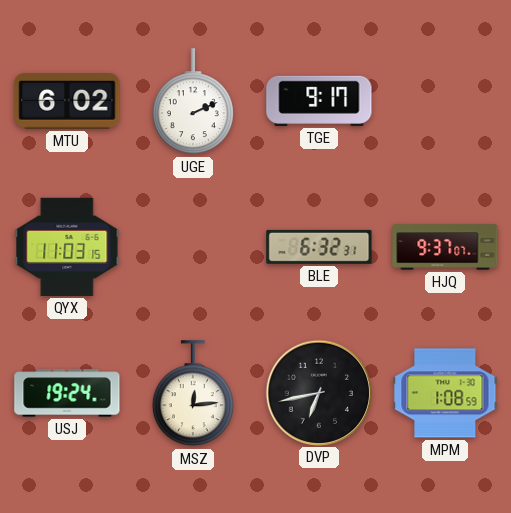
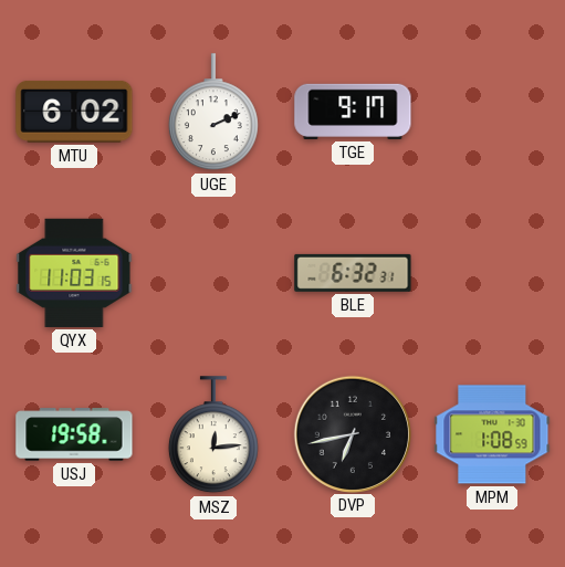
HJQ: 9:37 -> none
USJ: 19:24 -> 19:58
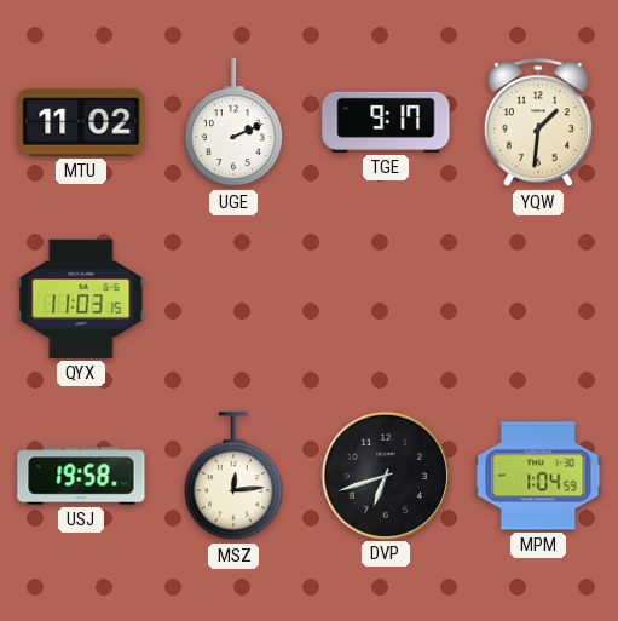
MTU: 6:02 -> 11:02
YQW: none -> 1:31
BLE: 6:32 -> none
DVP: 6:43 -> 6:42
MPM: 1:08 -> 1:04
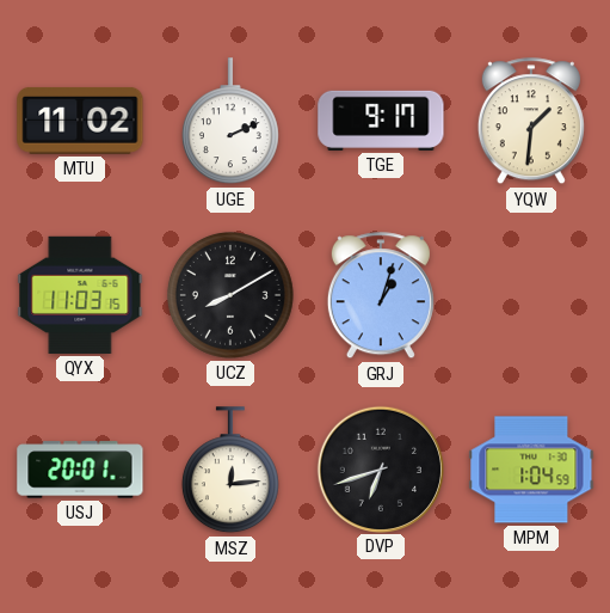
UCZ: none -> 8:10
GRJ: none -> 1:03
USJ: 19:58 -> 20:01
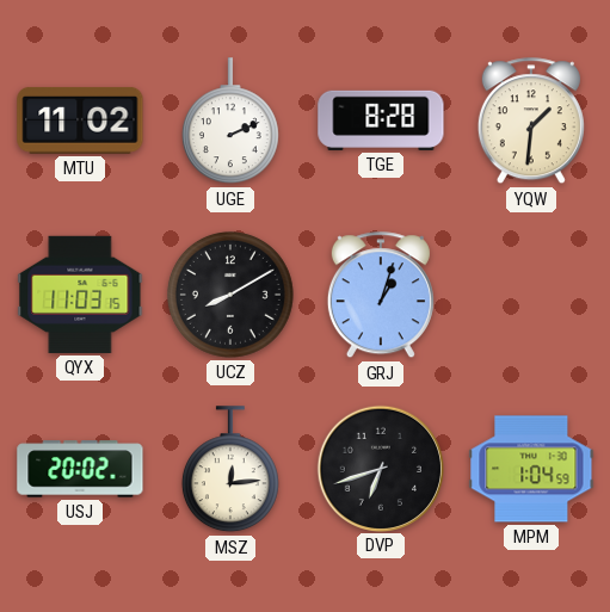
TGE: 9:17 -> 8:28
USJ: 20:01 -> 20:02
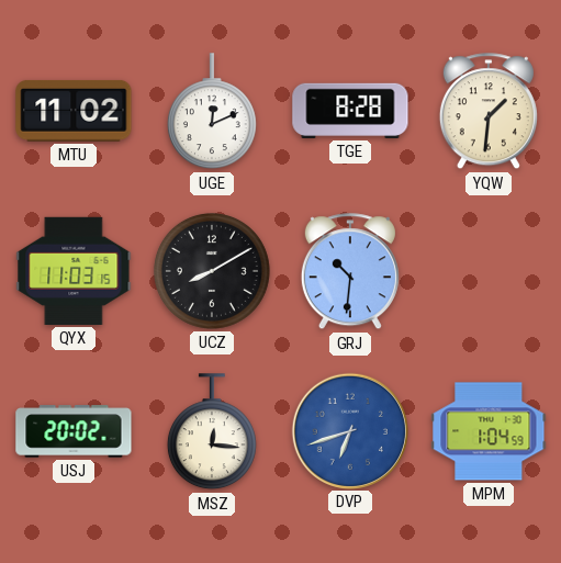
UGE: 2:11 -> 12:11
GRJ: 1:03 -> 10:31
MSZ: 12:14 -> 12:16
DVP dial: black -> blue
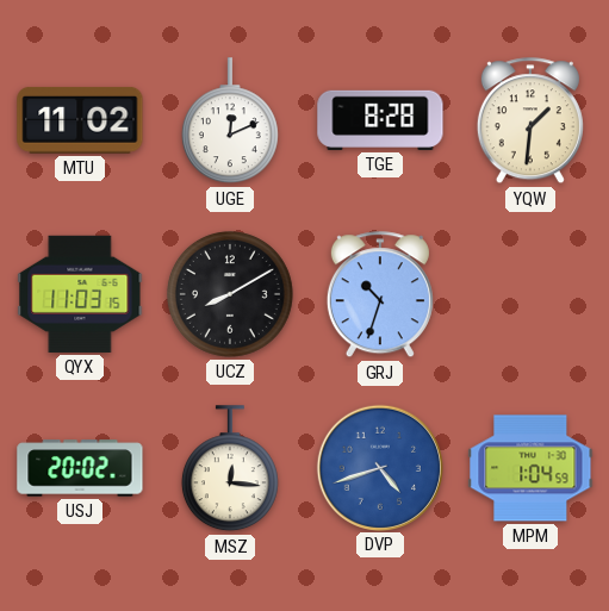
GRJ: 10:31 -> 10:33
DVP: 6:42 -> 4:42
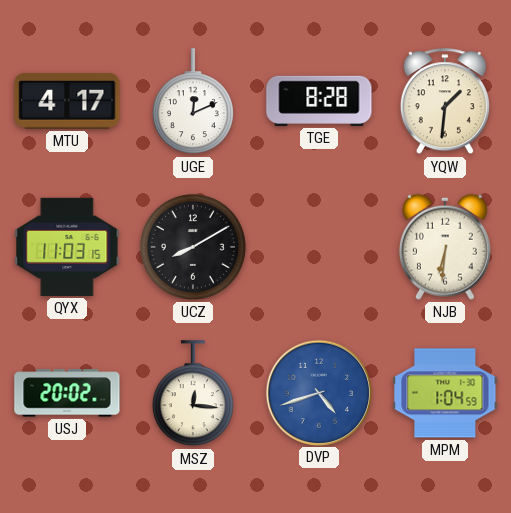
MTU: 11:02 -> 4:17
GRJ: 10:33 -> none
NJB: none -> 6:31
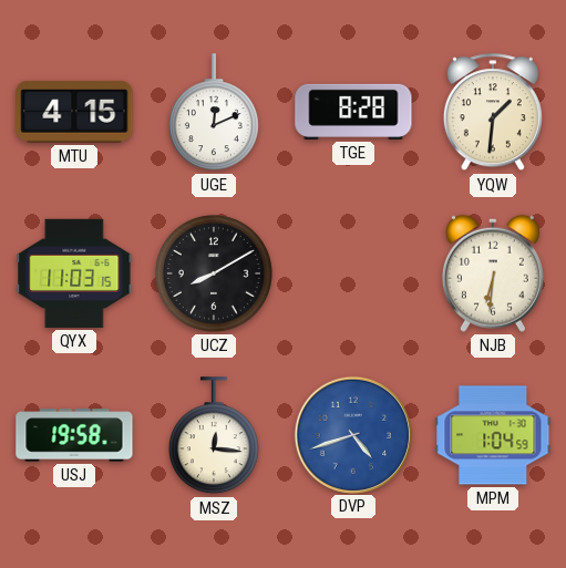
MTU: 4:17 -> 4:15
USJ: 20:02 -> 19:58
